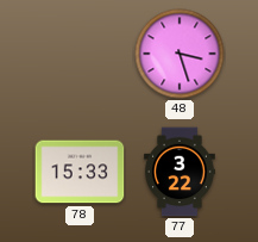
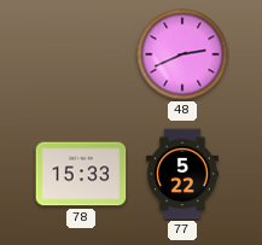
48: 3:27 -> 2:41
77: 3:22 -> 5:22
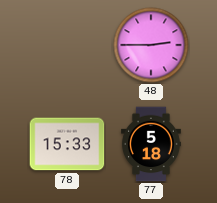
48: 2:41 -> 2:45
77: 5:22 -> 5:18
